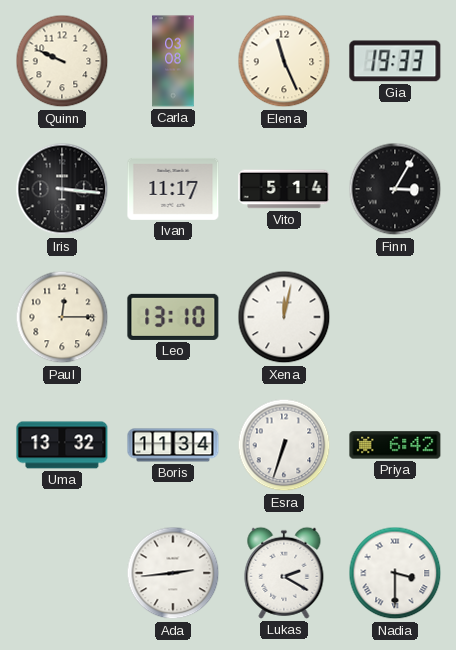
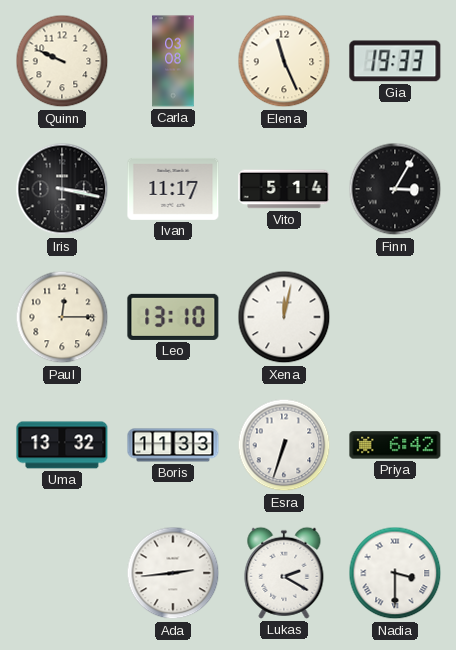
Iris: 3:16 -> 3:17
Boris: 11:34 -> 11:33
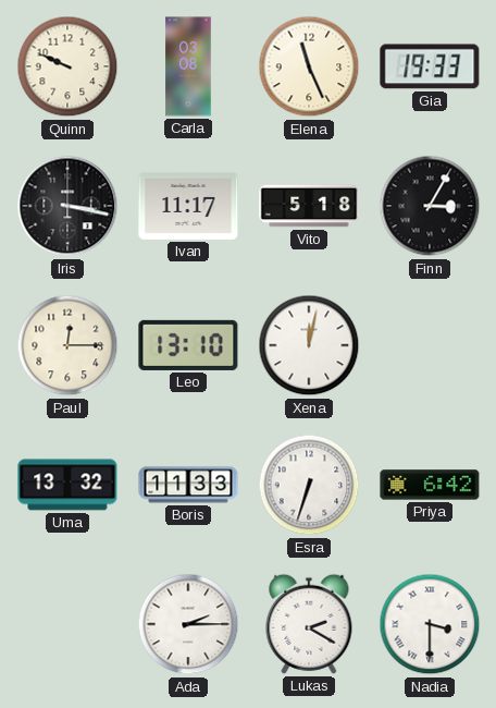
Vito: 5:14 -> 5:18
Ada: 2:44 -> 2:15
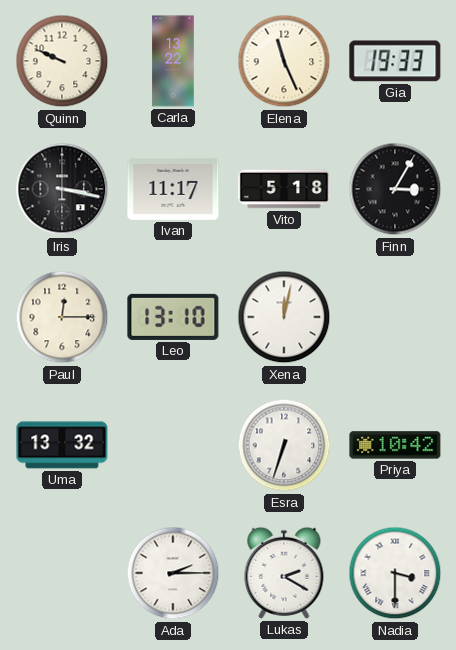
Carla: 03:08 -> 13:22
Boris: 11:33 -> none
Priya: 6:42 -> 10:42
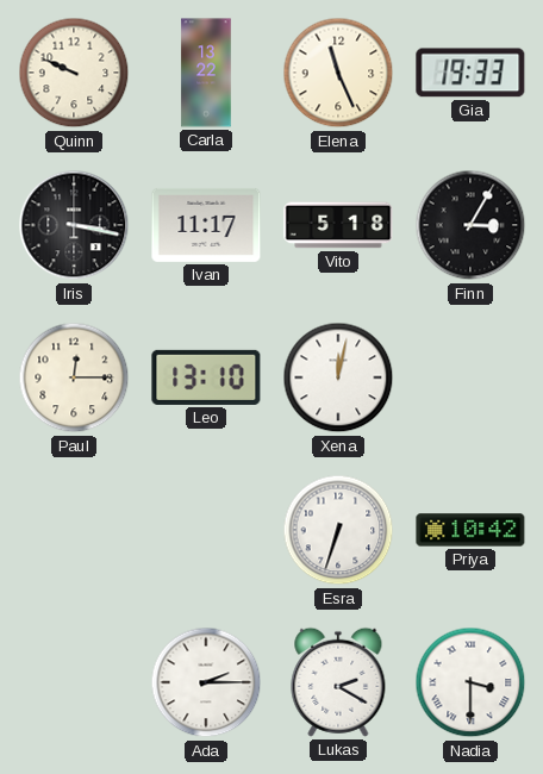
Uma: 13:32 -> none
